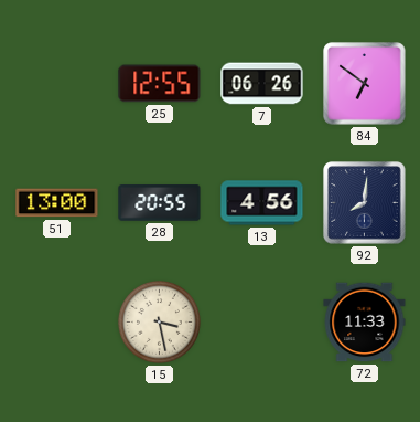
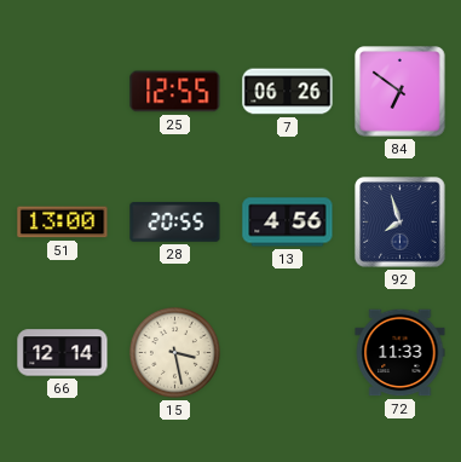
92: 8:01 -> 7:57
66: none -> 12:14
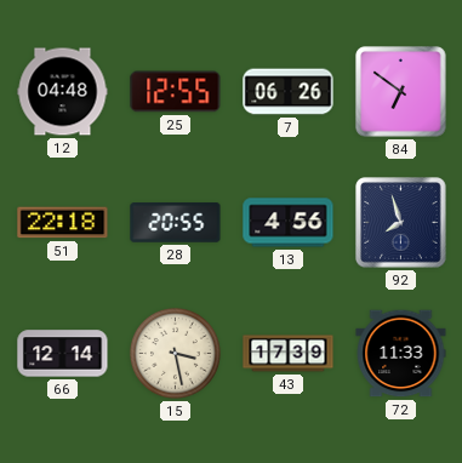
12: none -> 04:48
51: 13:00 -> 22:18
43: none -> 17:39
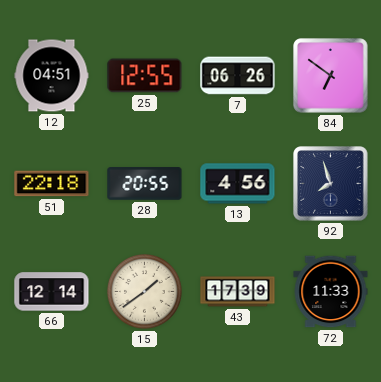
12: 04:48 -> 04:51
15: 3:28 -> 1:39
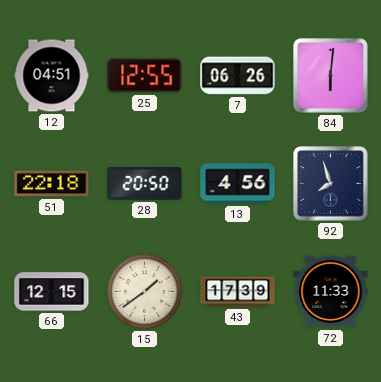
84: 6:51 -> 6:01
28: 20:55 -> 20:50
66: 12:14 -> 12:15
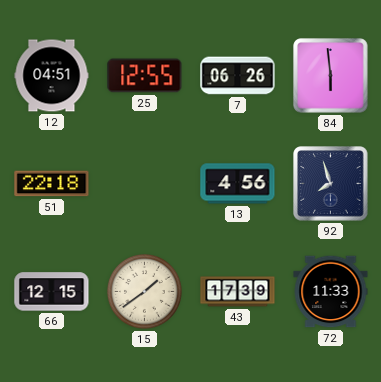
84: 6:01 -> 5:59
28: 20:50 -> none
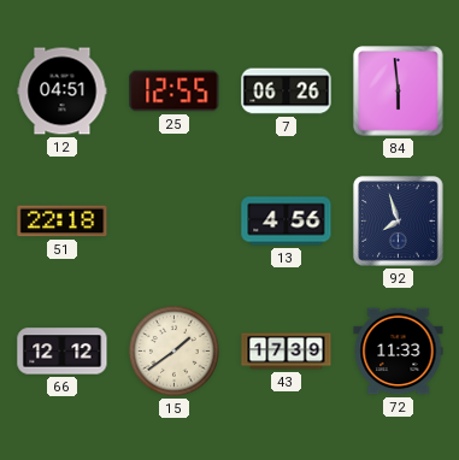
66: 12:15 -> 12:12
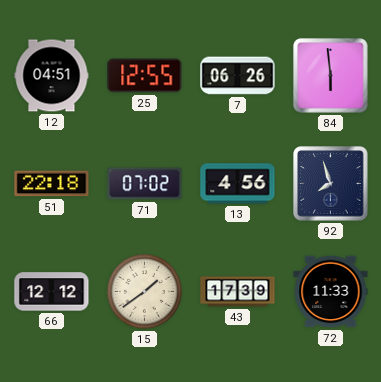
71: none -> 07:02
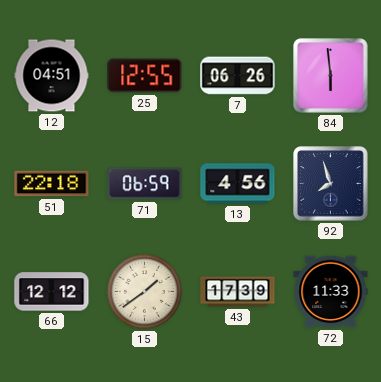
71: 07:02 -> 06:59
